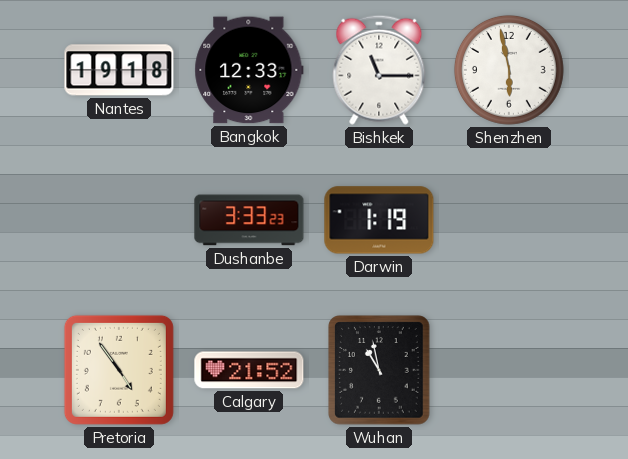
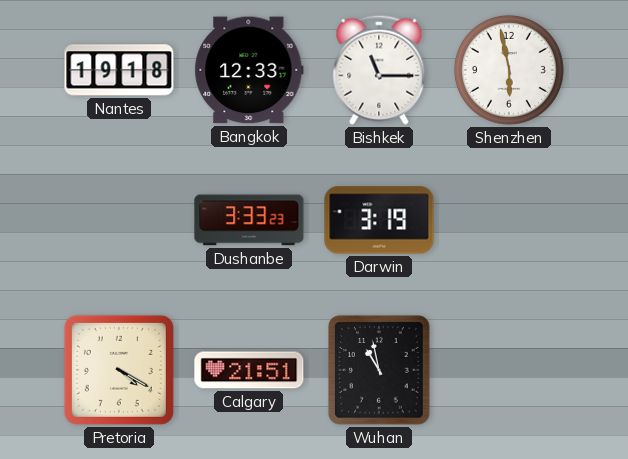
Darwin: 1:19 -> 3:19
Pretoria: 4:54 -> 4:20
Calgary: 21:52 -> 21:51
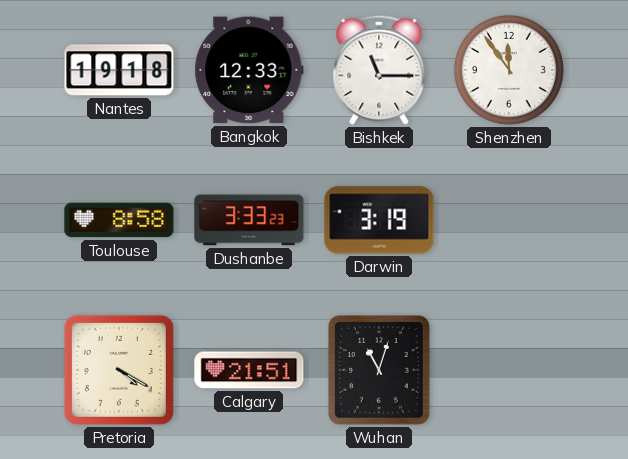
Shenzhen: 5:58 -> 11:54
Toulouse: none -> 8:58
Wuhan: 10:58 -> 11:03
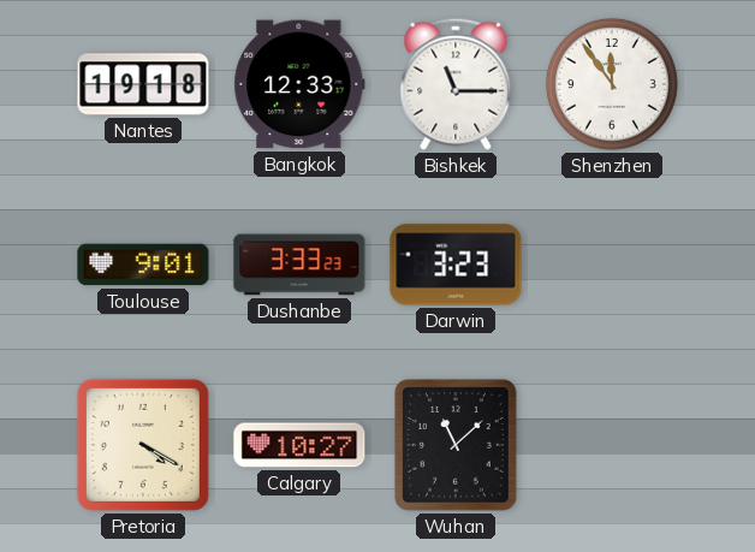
Toulouse: 8:58 -> 9:01
Darwin: 3:19 -> 3:23
Calgary: 21:51 -> 10:27
Wuhan: 11:03 -> 11:08
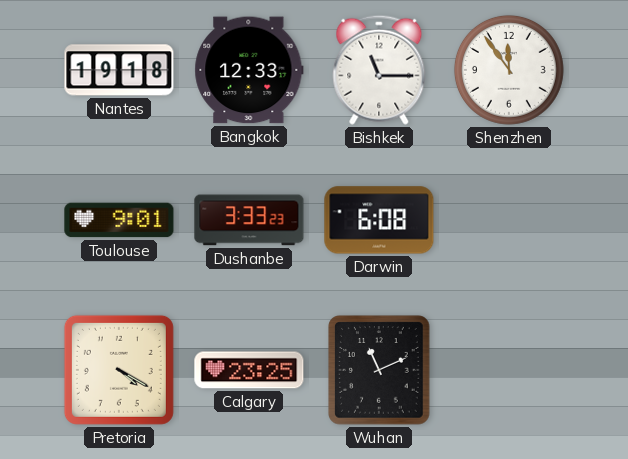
Darwin: 3:23 -> 6:08
Calgary: 10:27 -> 23:25
Wuhan: 11:08 -> 11:11
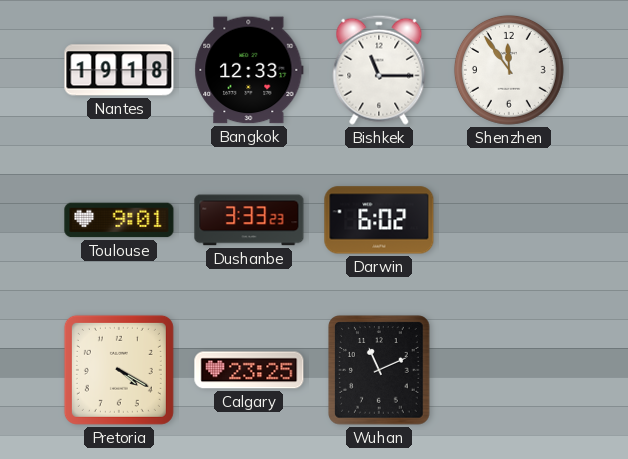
Darwin: 6:08 -> 6:02
